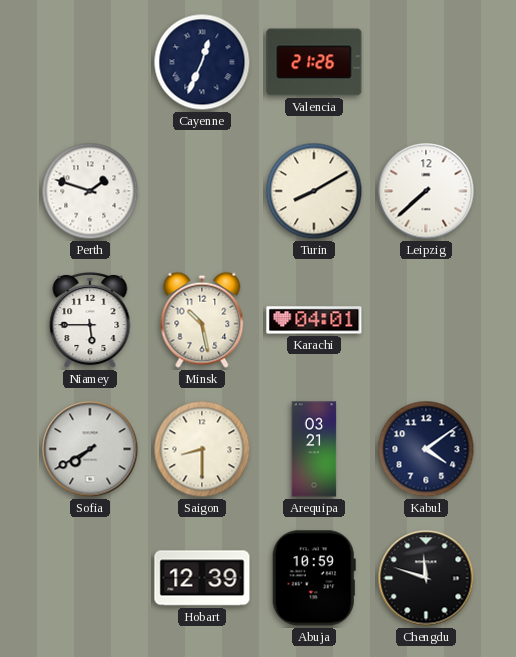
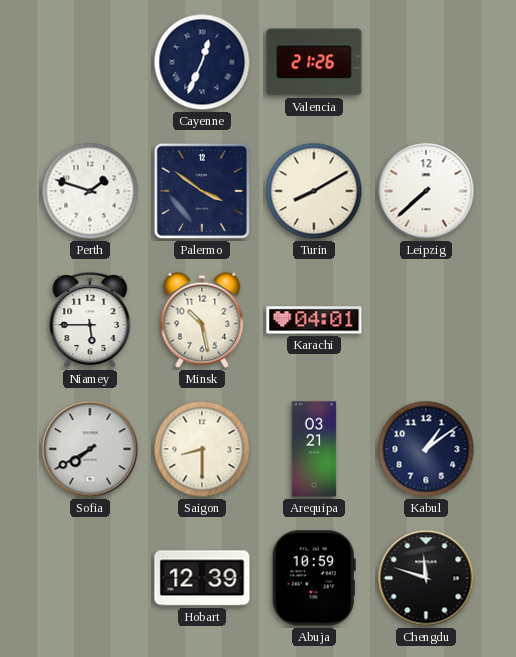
Palermo: none -> 3:51
Kabul: 4:09 -> 1:09
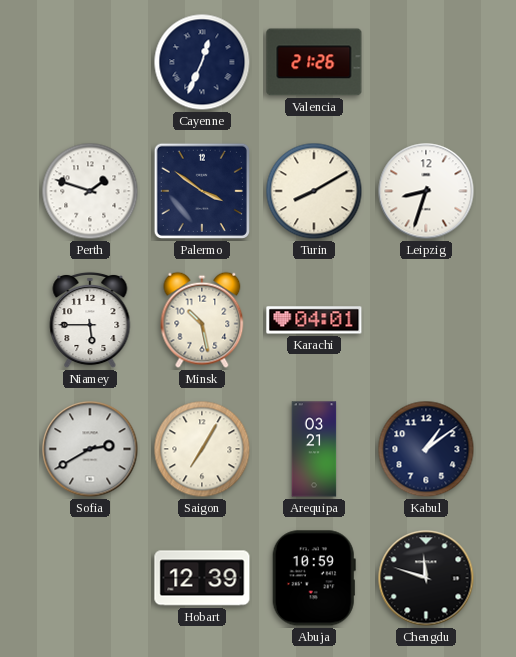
Leipzig: 7:38 -> 8:33
Sofia: 7:40 -> 2:40
Saigon: 8:30 -> 7:05
